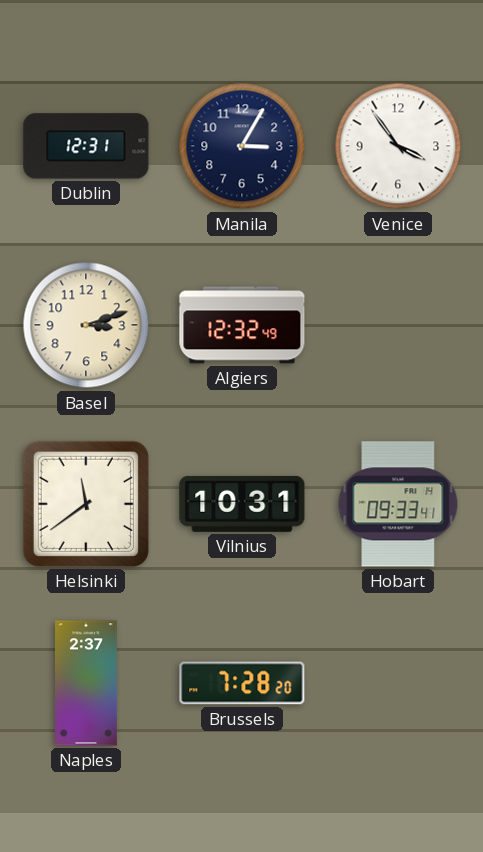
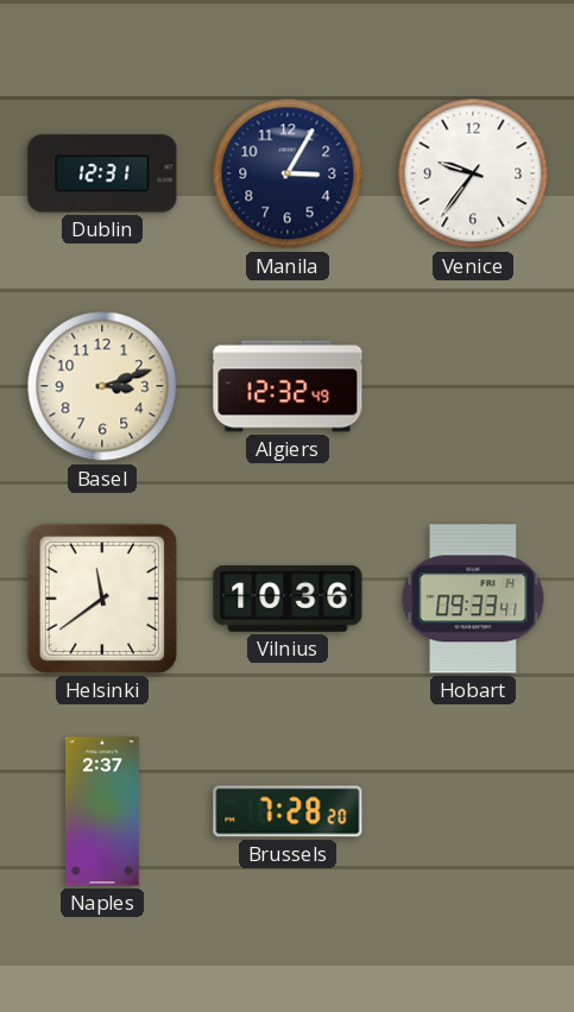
Venice: 3:54 -> 9:36
Vilnius: 10:31 -> 10:36
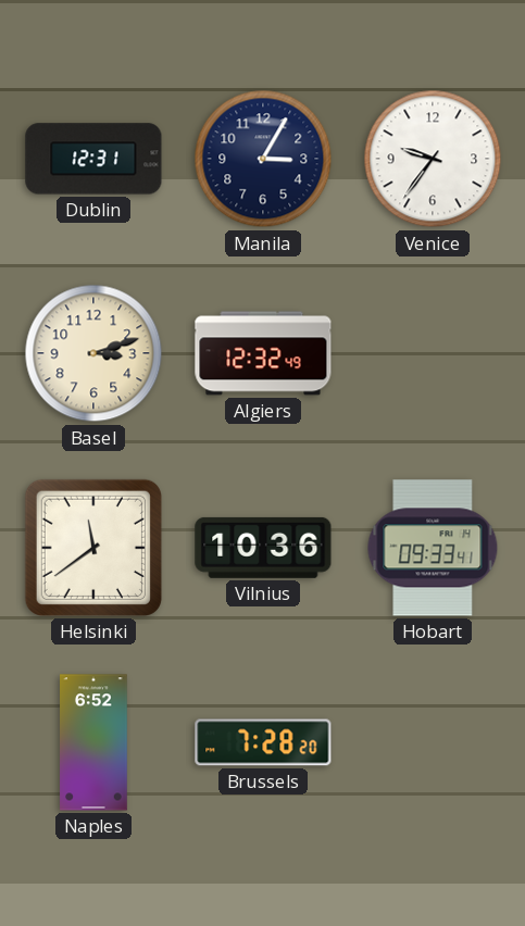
Naples: 2:37 -> 6:52
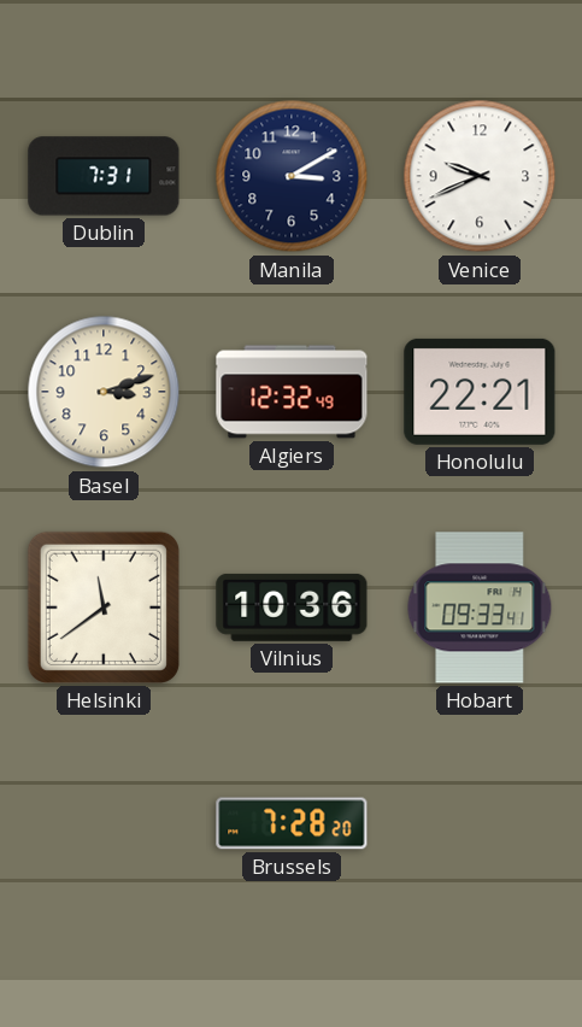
Dublin: 12:31 -> 7:31
Manila: 3:05 -> 3:10
Venice: 9:36 -> 9:41
Honolulu: none -> 22:21
Naples: 6:52 -> none
